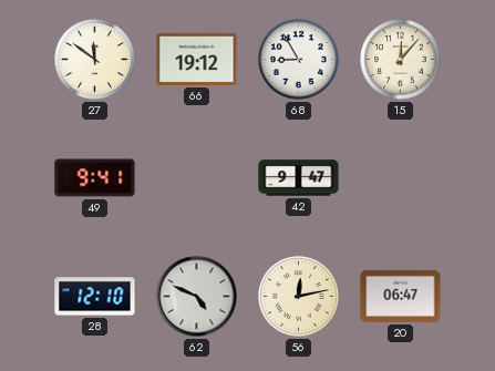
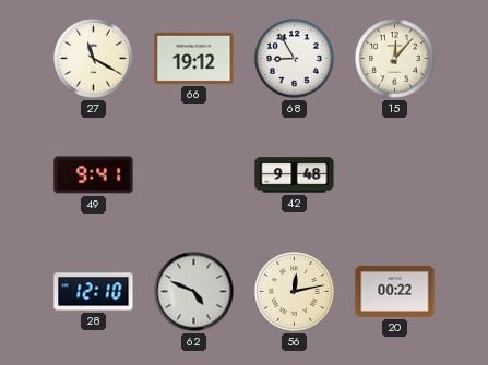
27: 11:51 -> 11:20
42: 9:47 -> 9:48
20: 06:47 -> 00:22
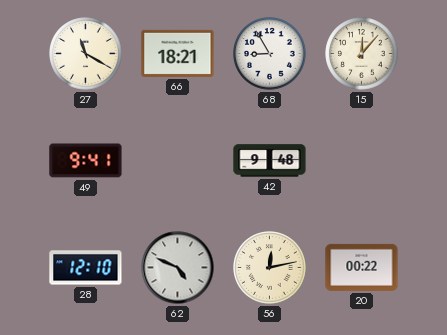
66: 19:12 -> 18:21
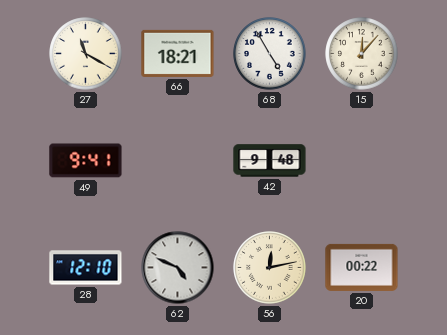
68: 8:55 -> 4:55
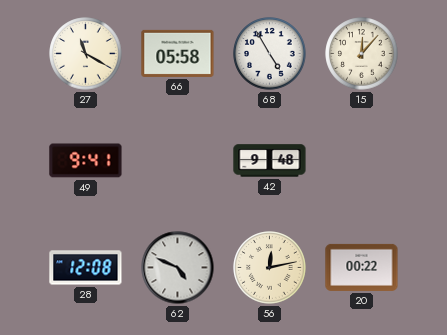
66: 18:21 -> 05:58
28: 12:10 -> 12:08
